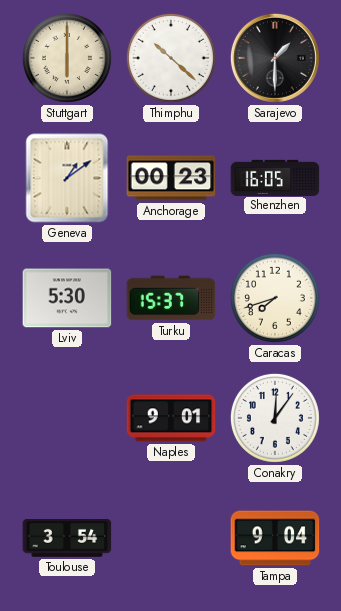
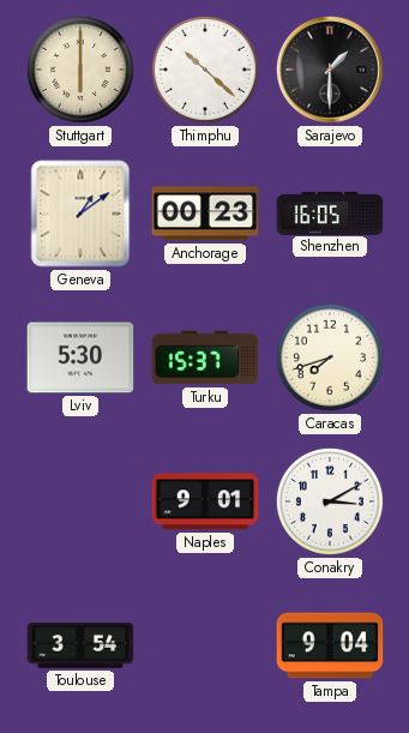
Conakry: 12:06 -> 3:10
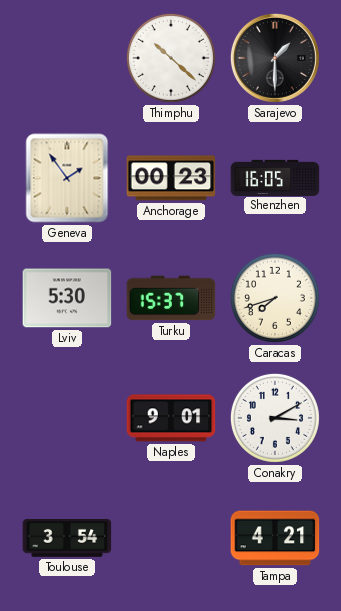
Stuttgart: 6:00 -> none
Geneva: 1:09 -> 1:54
Tampa: 9:04 -> 4:21
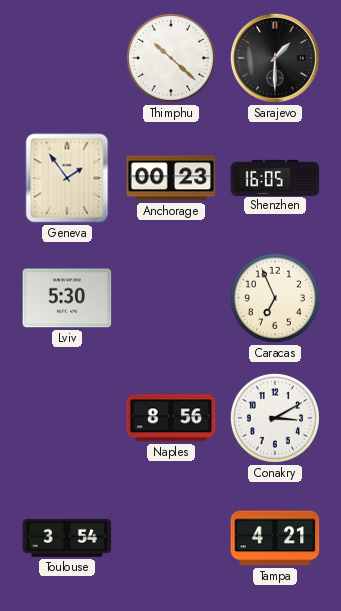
Turku: 15:37 -> none
Caracas: 7:42 -> 6:56
Naples: 9:01 -> 8:56
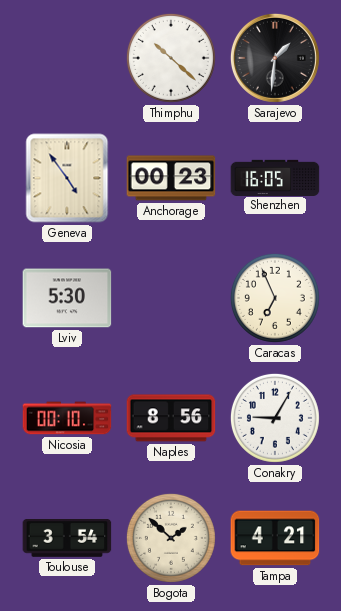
Sarajevo: 1:30 -> 1:31
Geneva: 1:54 -> 4:54
Nicosia: none -> 00:10
Conakry: 3:10 -> 9:05
Bogota: none -> 1:52
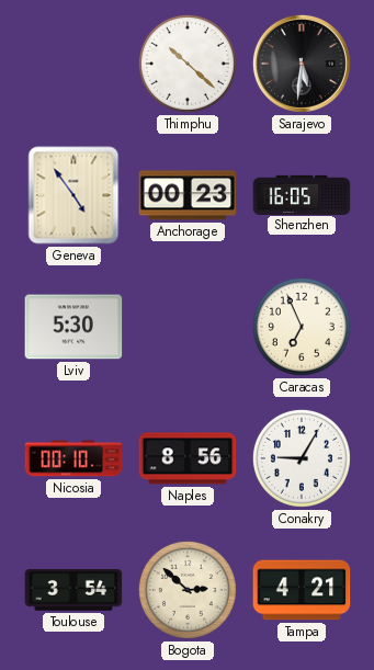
Sarajevo: 1:31 -> 5:31
Bogota: 1:52 -> 2:52
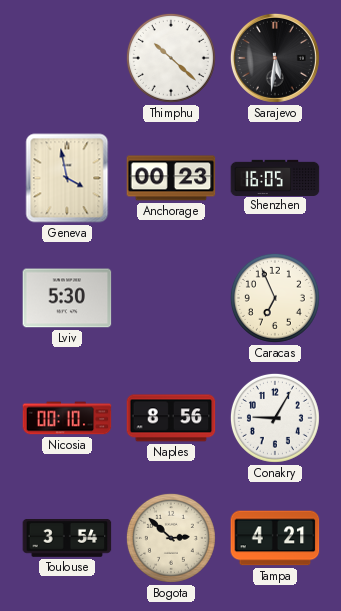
Geneva: 4:54 -> 3:58
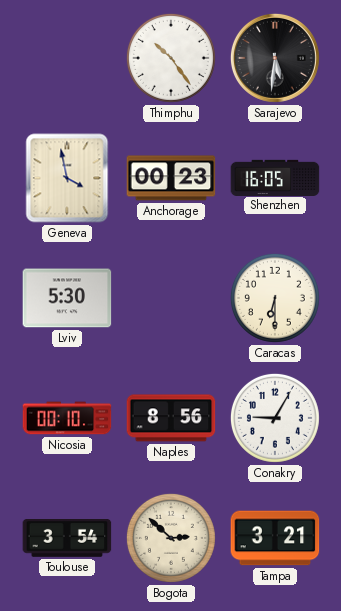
Thimphu: 10:22 -> 10:24
Caracas: 6:56 -> 6:30
Tampa: 4:21 -> 3:21
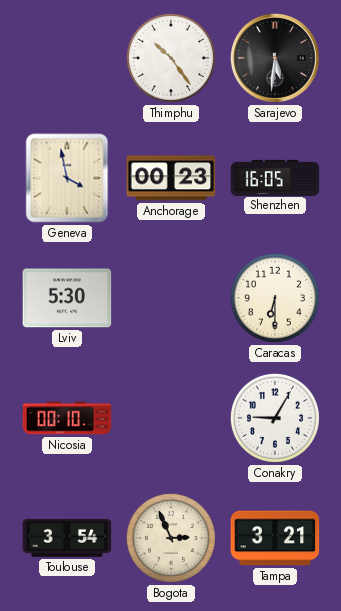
Naples: 8:56 -> none
Bogota: 2:52 -> 2:56
